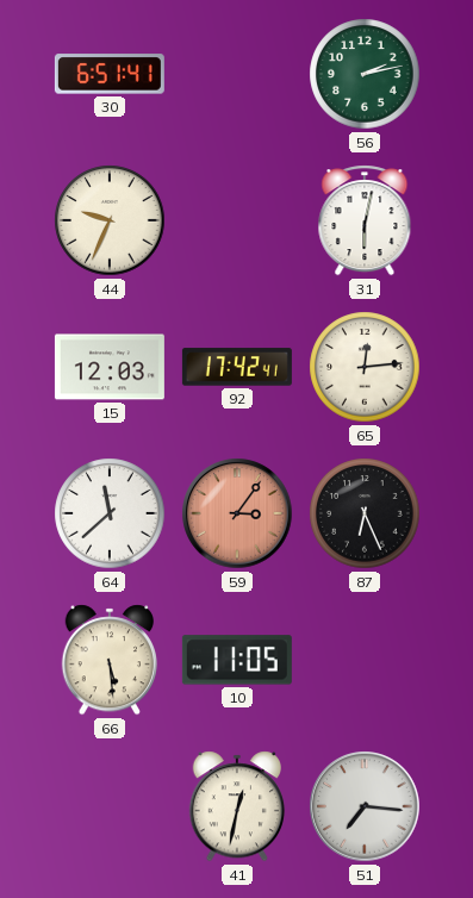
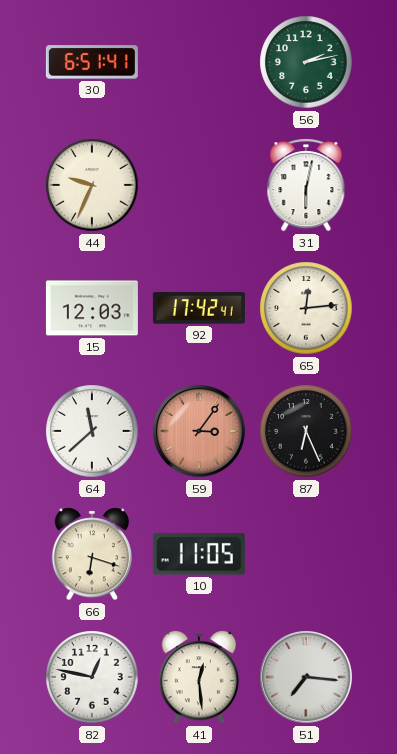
66: 5:29 -> 6:18
82: none -> 12:47
41: 12:32 -> 12:29
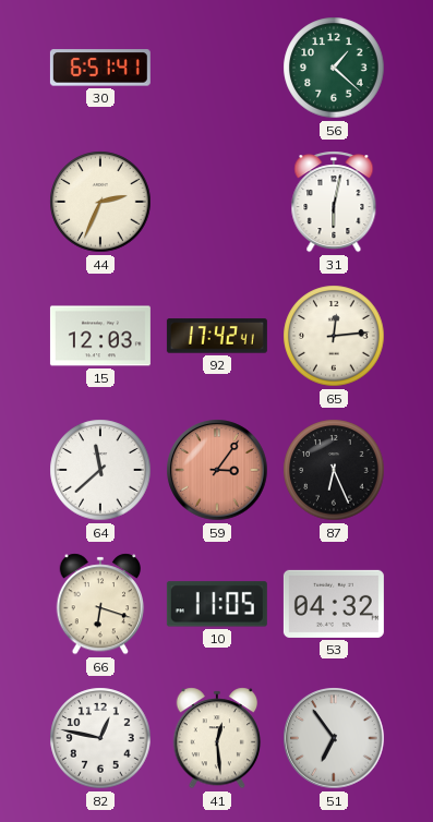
56: 2:13 -> 1:22
44: 9:34 -> 2:34
53: none -> 04:32
51: 7:16 -> 6:54
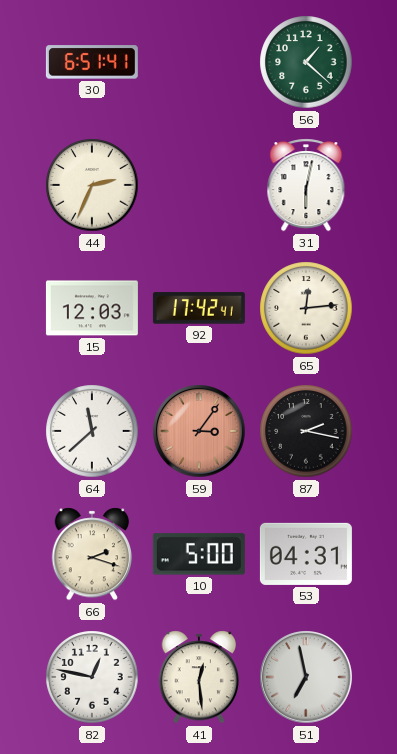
87: 6:26 -> 2:17
66: 6:18 -> 2:18
10: 11:05 -> 5:00
53: 04:32 -> 04:31
51: 6:54 -> 6:58
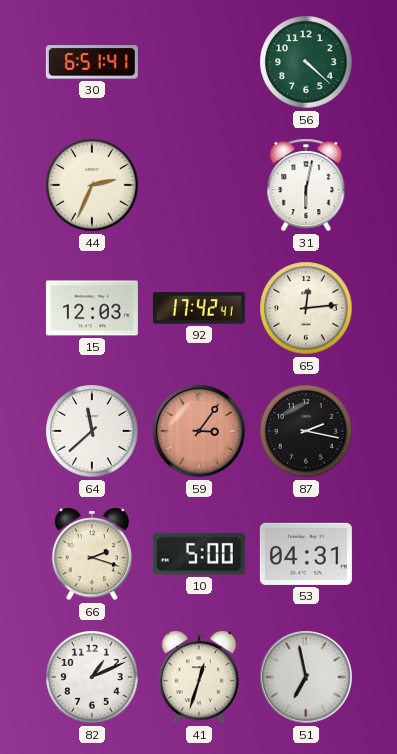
56: 1:22 -> 4:22
82: 12:47 -> 1:11
41: 12:29 -> 12:33
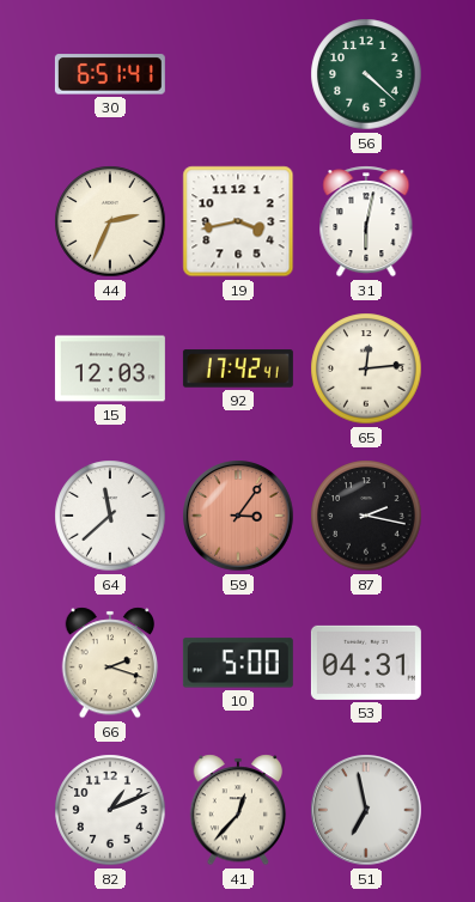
19: none -> 3:43
41: 12:33 -> 12:37
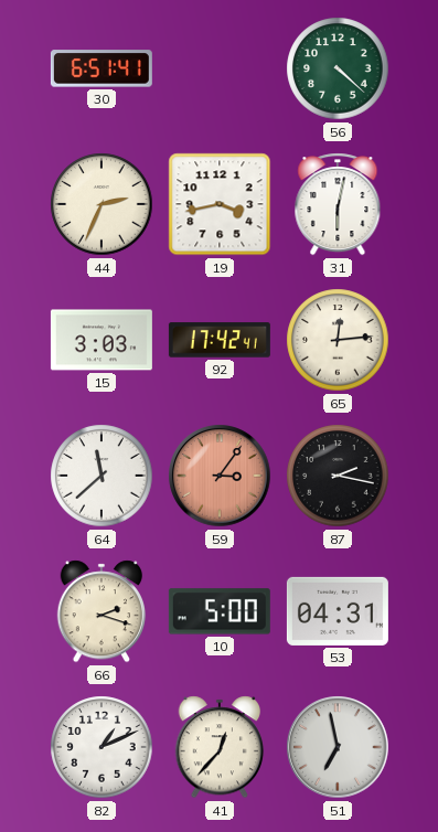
15: 12:03 -> 3:03
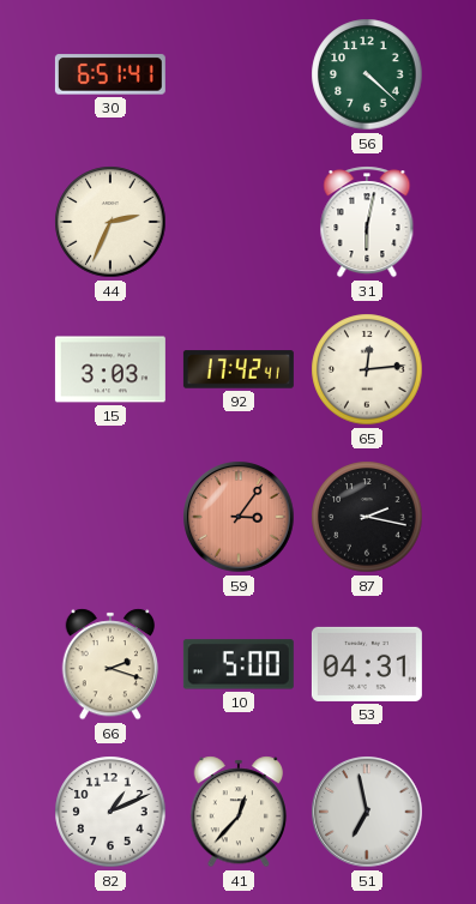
19: 3:43 -> none
64: 11:38 -> none
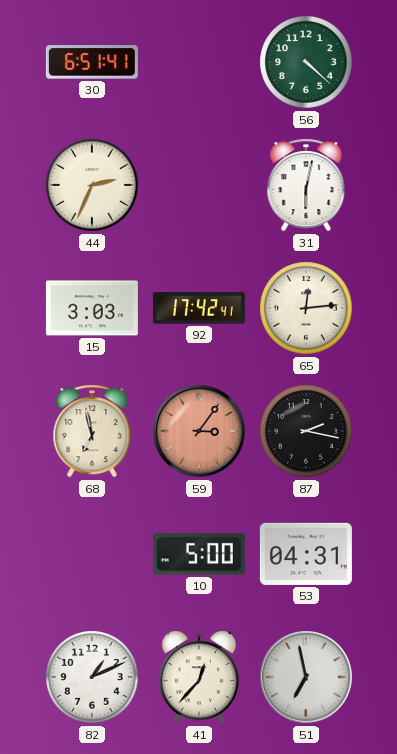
68: none -> 6:58
66: 2:18 -> none
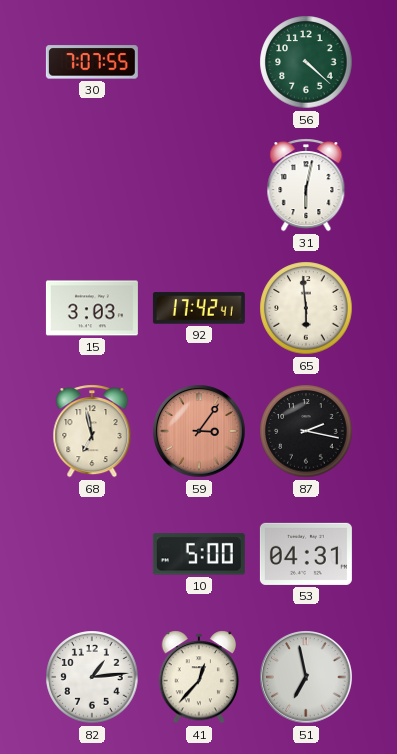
30: 6:51 -> 7:07
44: 2:34 -> none
65: 12:14 -> 5:59
82: 1:11 -> 1:14
